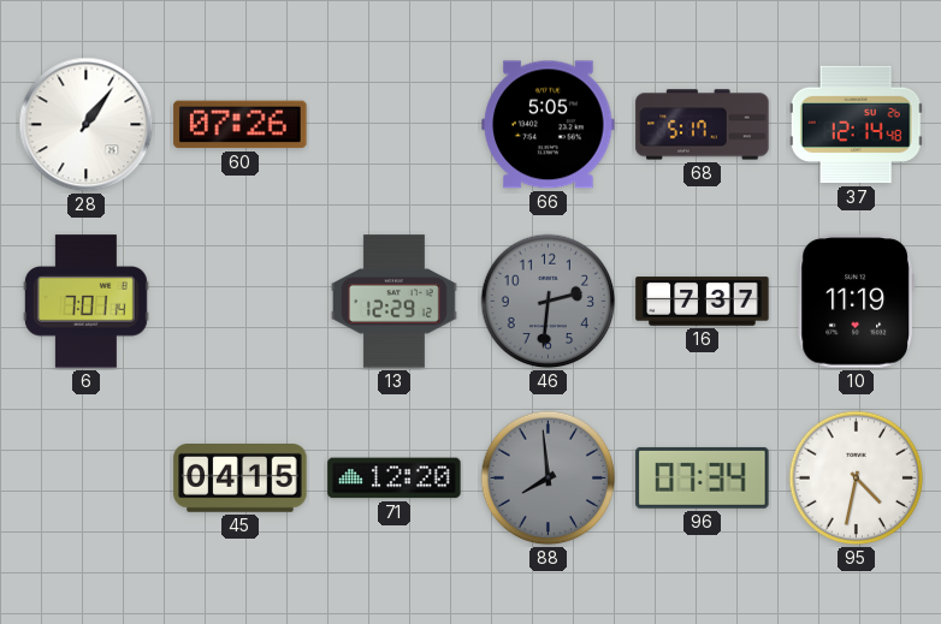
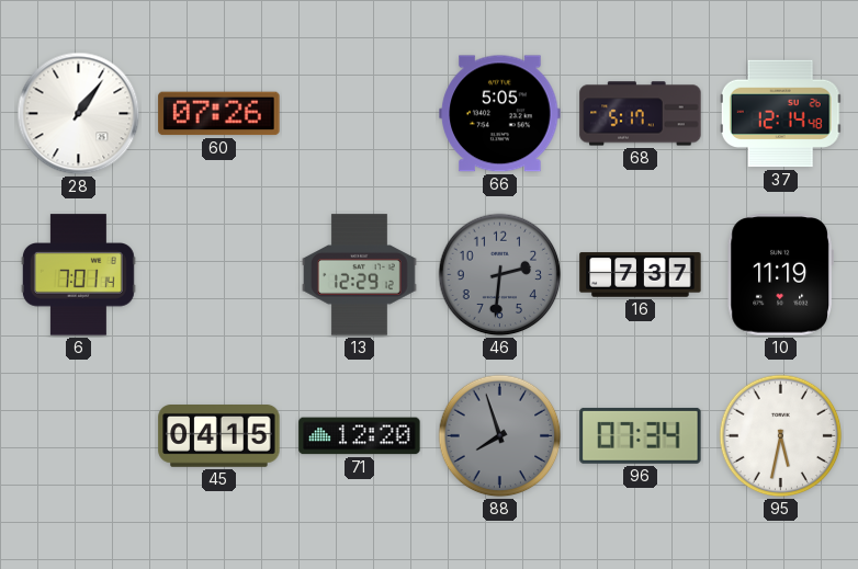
88: 7:59 -> 7:57
95: 4:32 -> 5:32
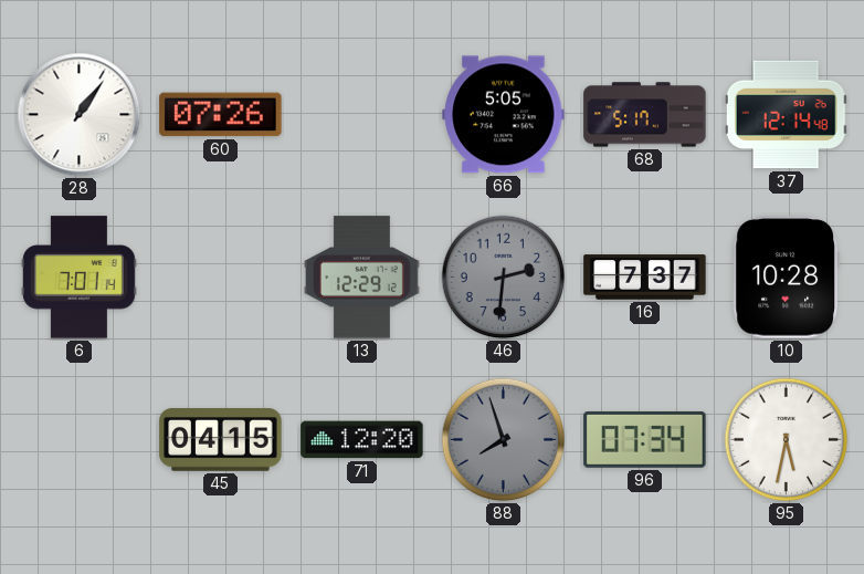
10: 11:19 -> 10:28
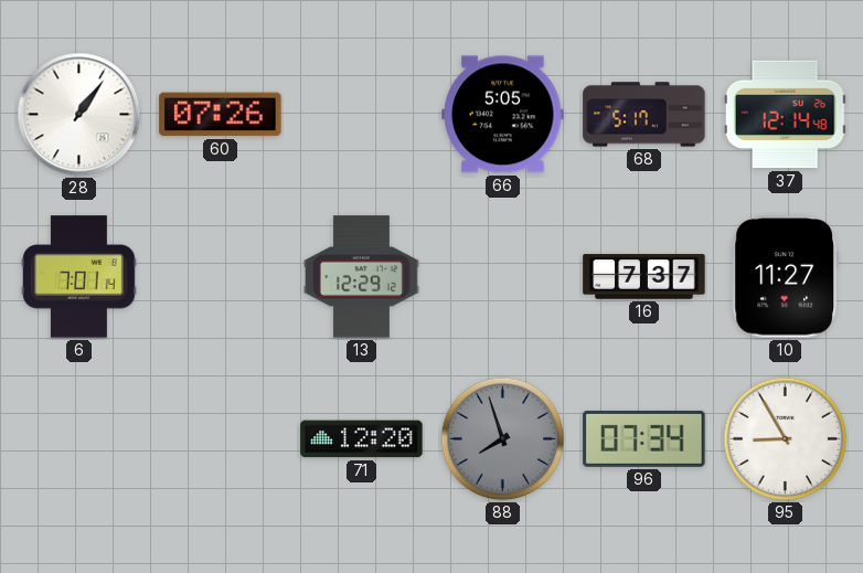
46: 2:31 -> none
10: 10:28 -> 11:27
45: 04:15 -> none
95: 5:32 -> 8:55
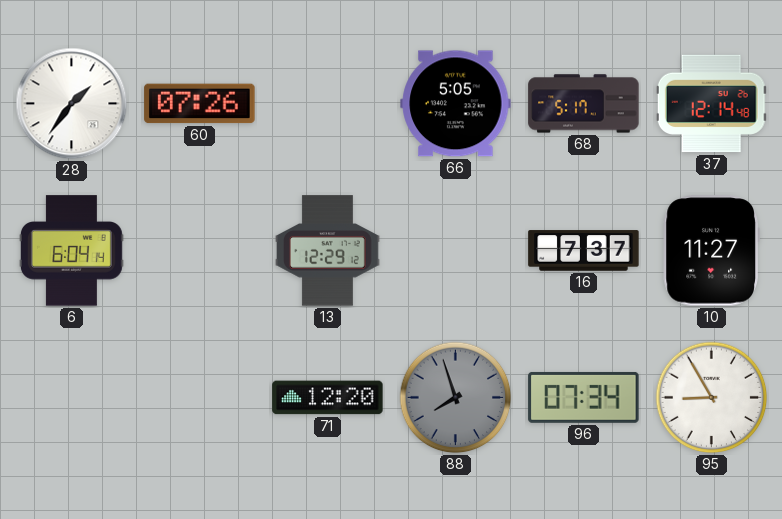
28: 1:06 -> 1:36
6: 7:01 -> 6:04
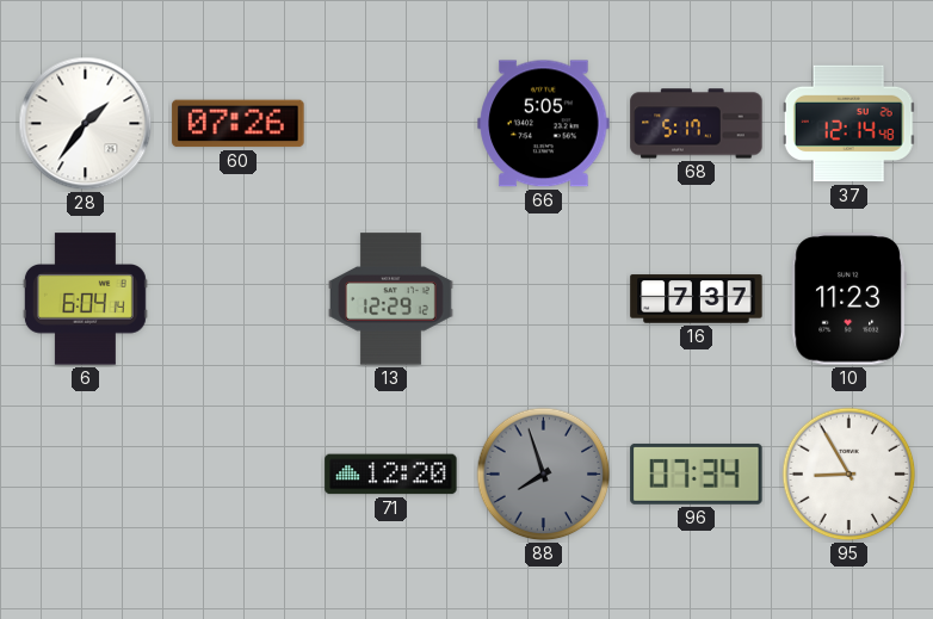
10: 11:27 -> 11:23
